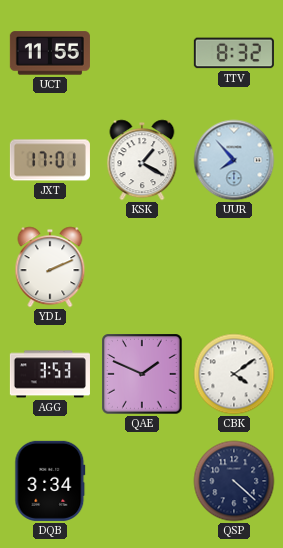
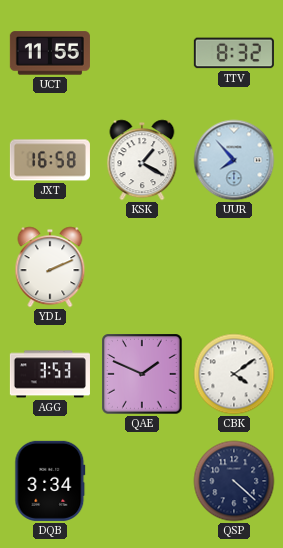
JXT: 17:01 -> 16:58
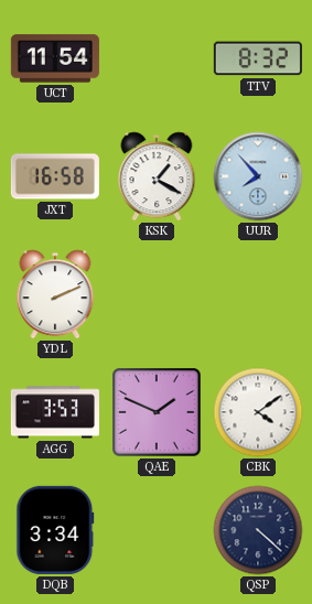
UCT: 11:55 -> 11:54
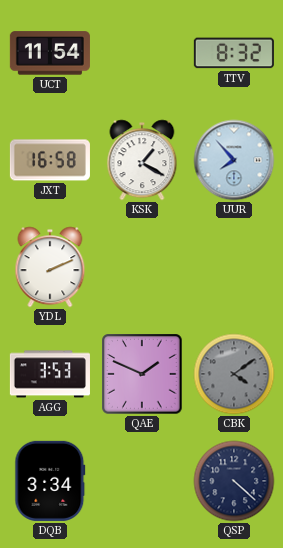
CBK dial: white -> grey
